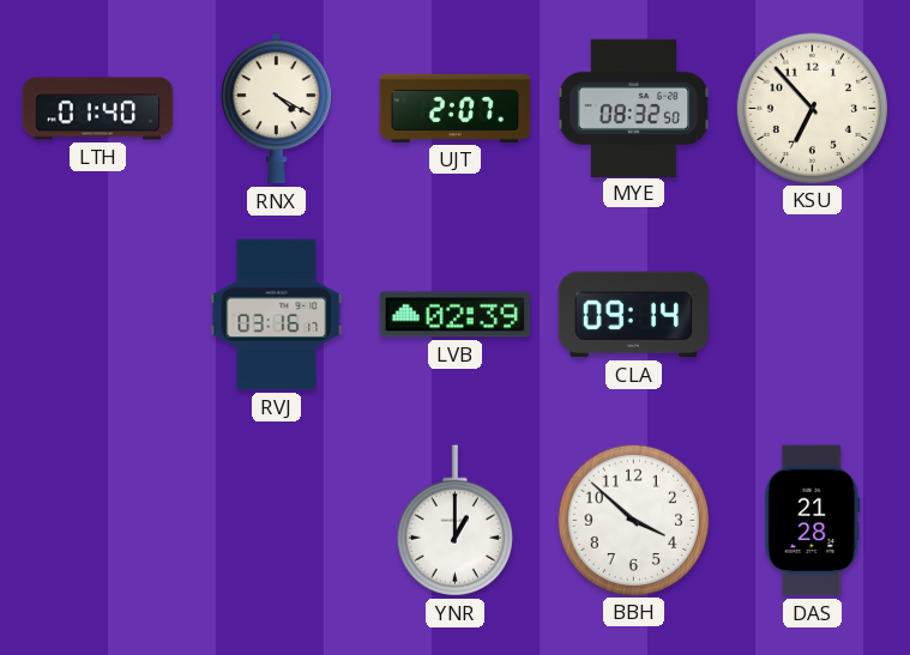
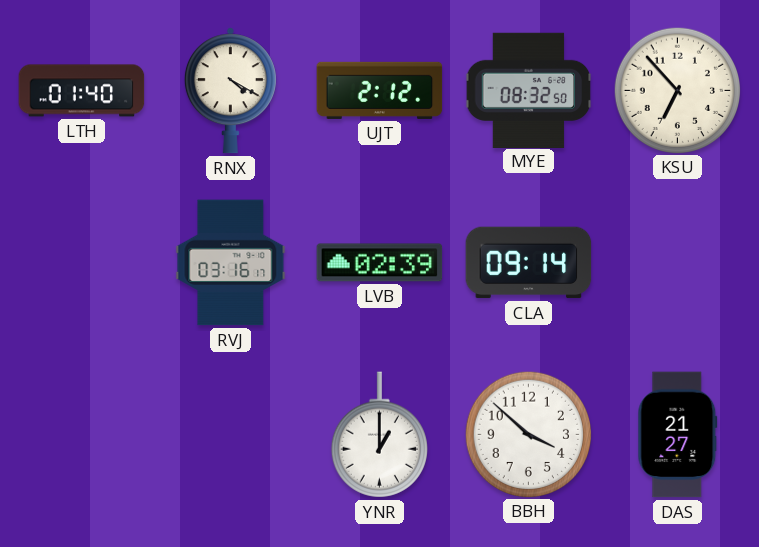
UJT: 2:07 -> 2:12
DAS: 21:28 -> 21:27
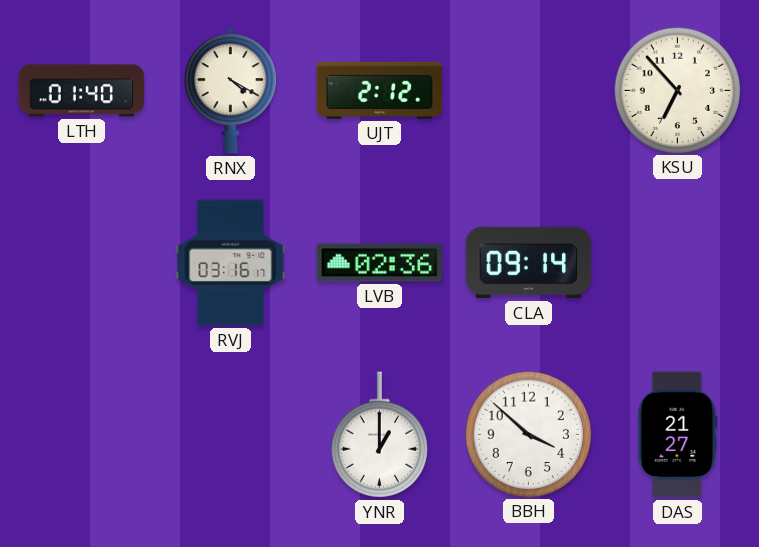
MYE: 08:32 -> none
LVB: 02:39 -> 02:36
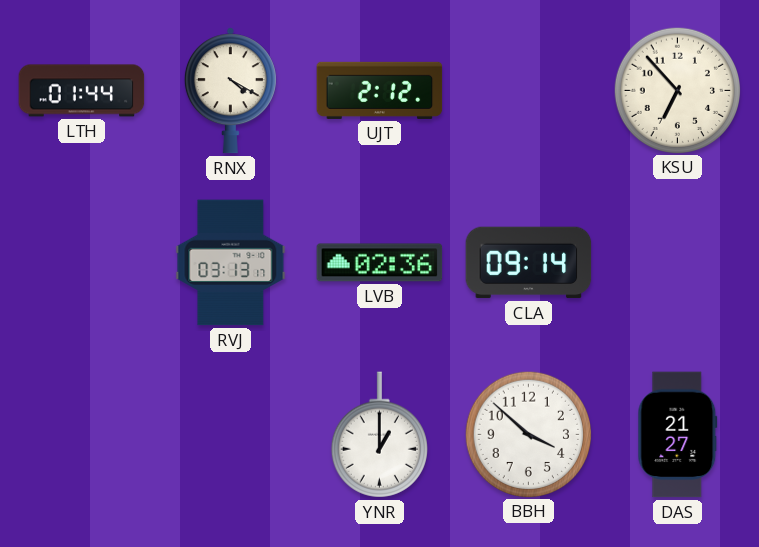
LTH: 01:40 -> 01:44
RVJ: 03:16 -> 03:13
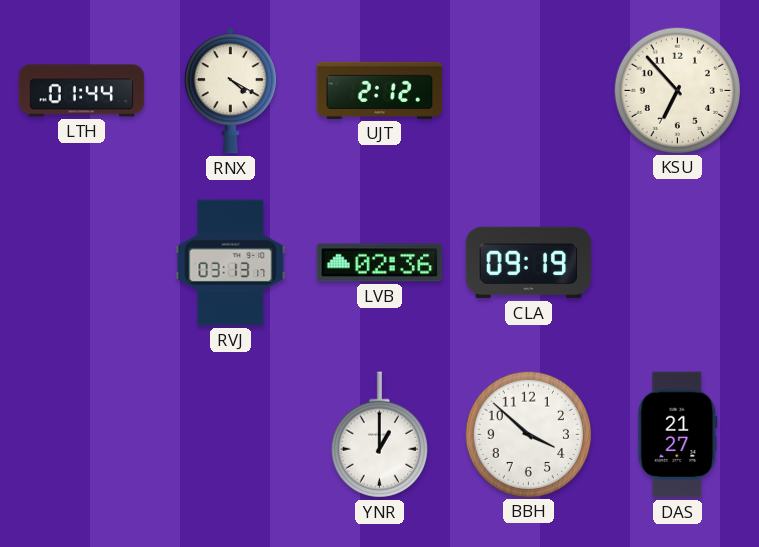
CLA: 09:14 -> 09:19
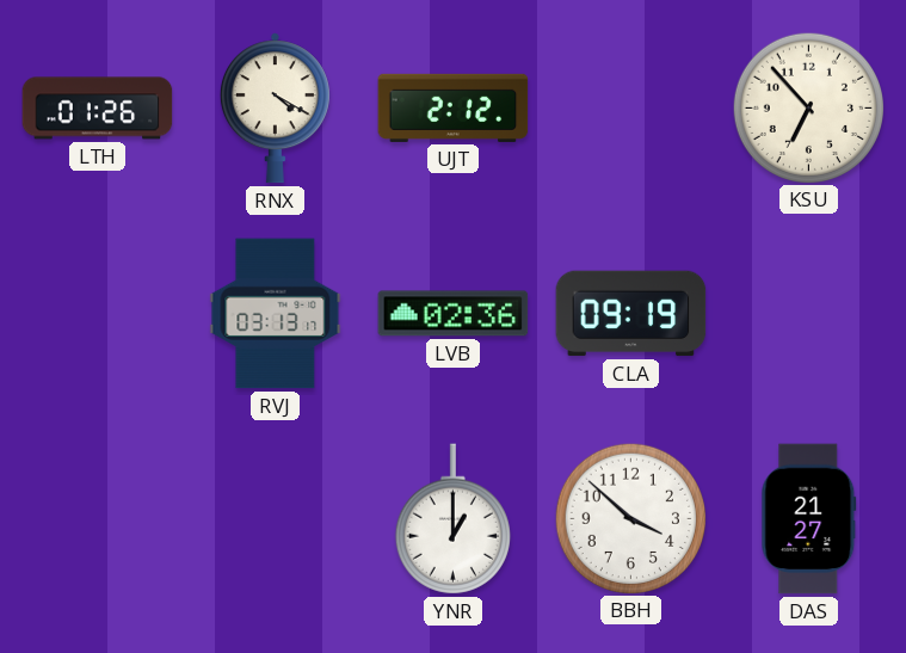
LTH: 01:44 -> 01:26
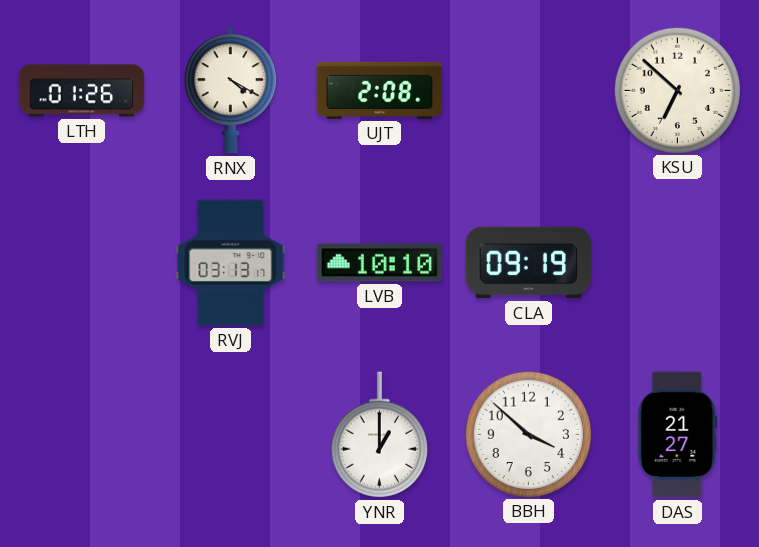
UJT: 2:12 -> 2:08
KSU: 6:53 -> 6:52
LVB: 02:36 -> 10:10
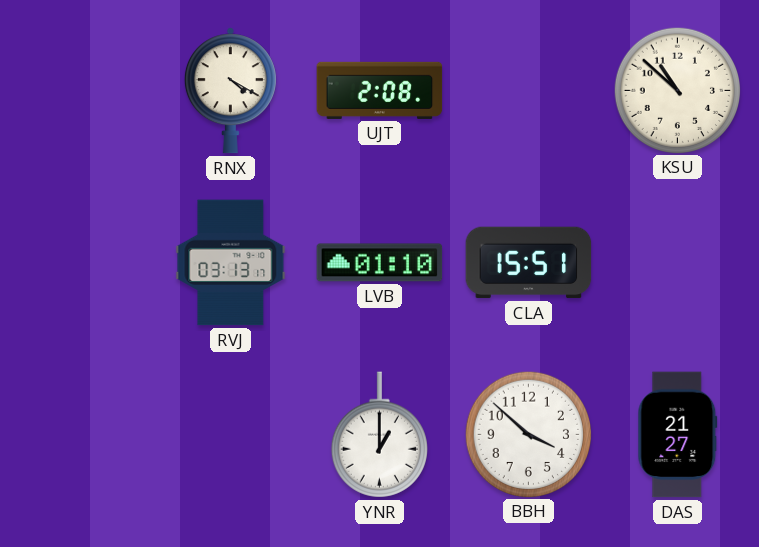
LTH: 01:26 -> none
KSU: 6:52 -> 10:52
LVB: 10:10 -> 01:10
CLA: 09:19 -> 15:51
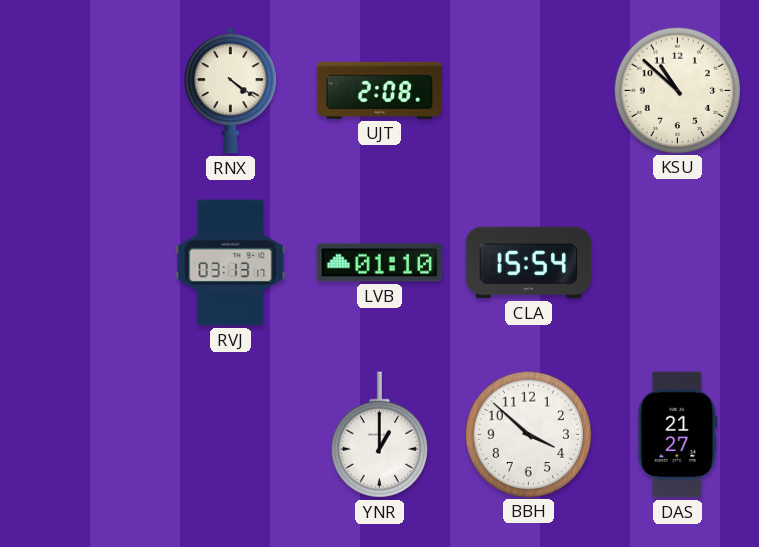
RNX: 4:20 -> 4:21
CLA: 15:51 -> 15:54
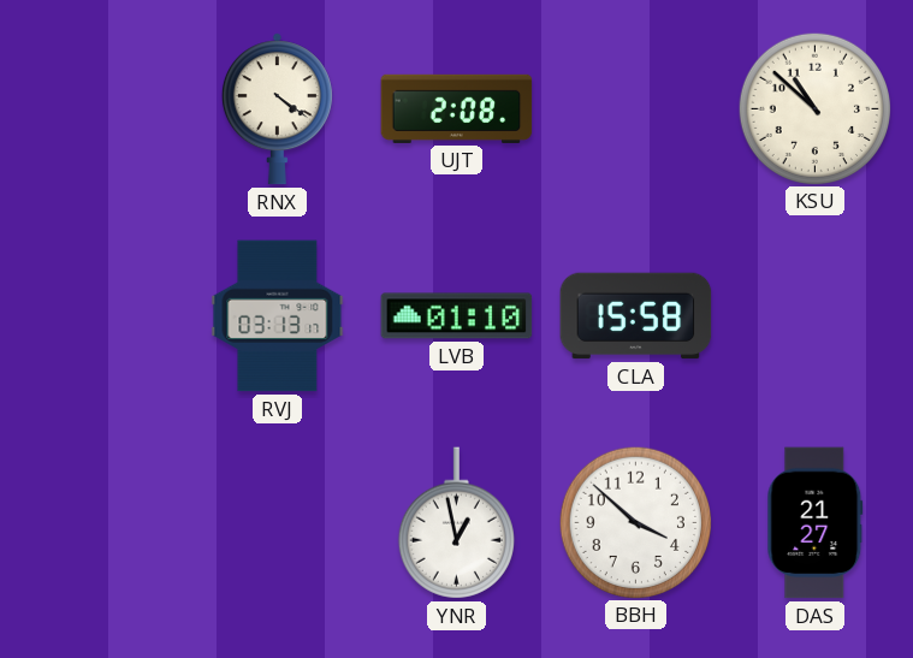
CLA: 15:54 -> 15:58
YNR: 1:00 -> 12:58
